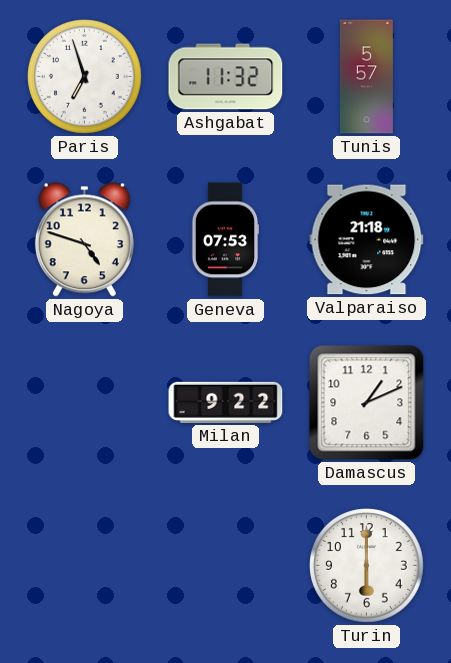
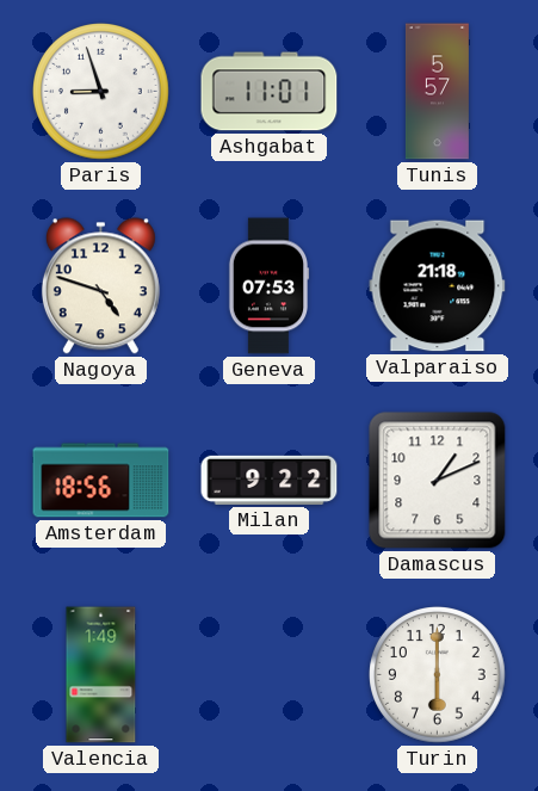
Paris: 6:57 -> 8:57
Ashgabat: 11:32 -> 11:01
Amsterdam: none -> 18:56
Valencia: none -> 1:49
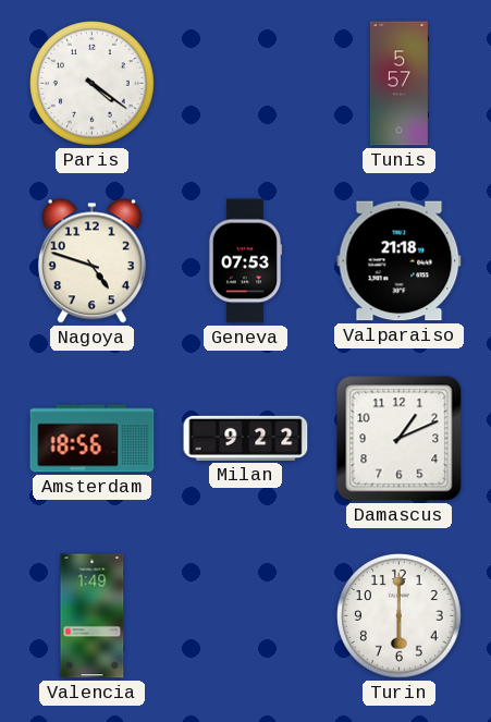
Paris: 8:57 -> 4:21
Ashgabat: 11:01 -> none
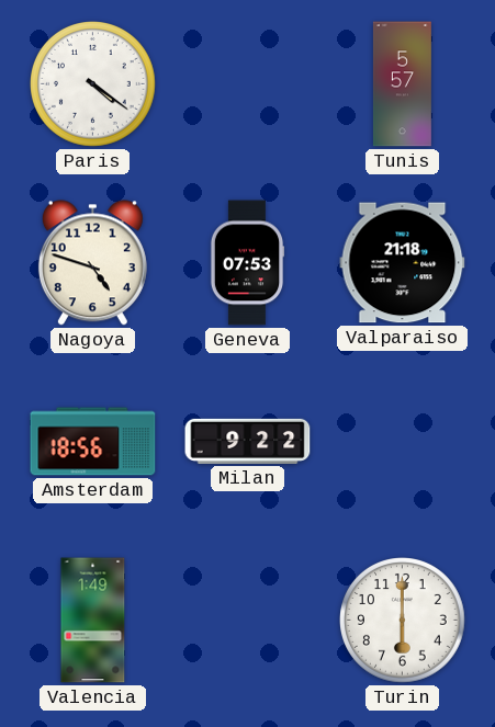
Damascus: 1:11 -> none
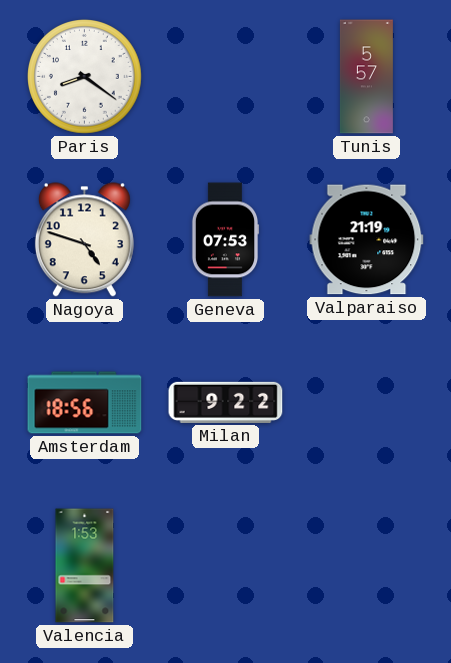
Paris: 4:21 -> 8:21
Valparaiso: 21:18 -> 21:19
Valencia: 1:49 -> 1:53
Turin: 6:00 -> none
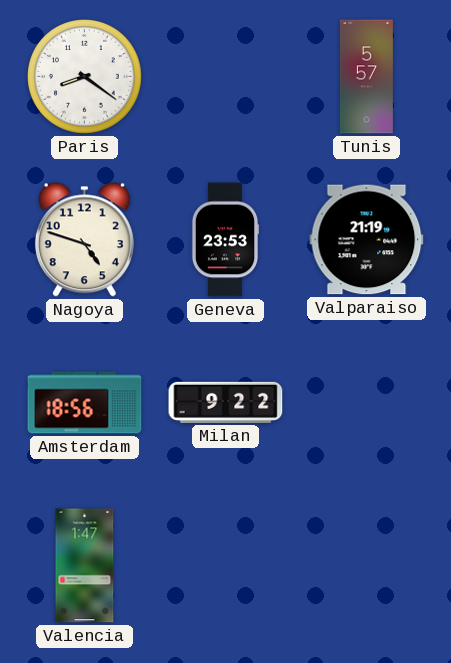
Geneva: 07:53 -> 23:53
Valencia: 1:53 -> 1:47
